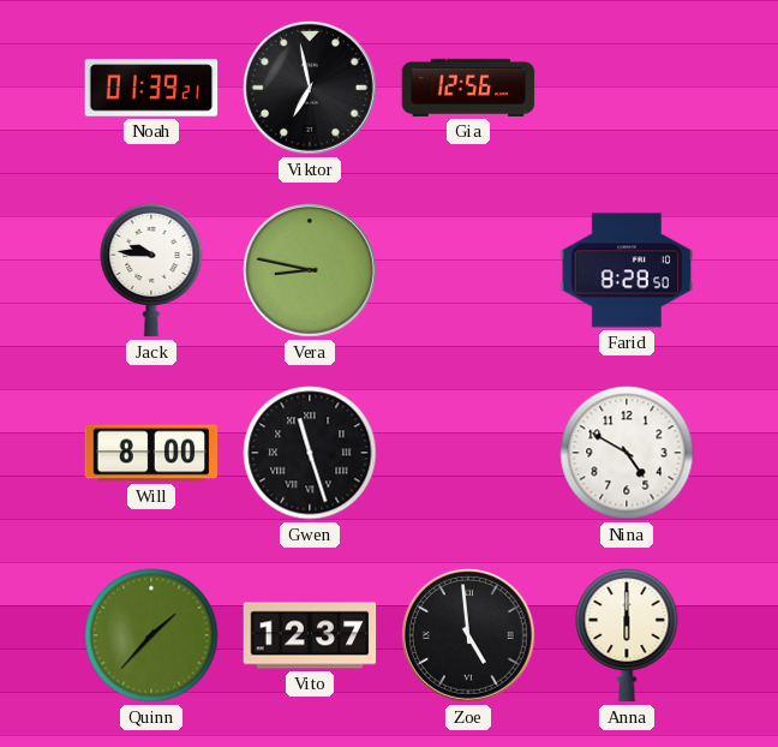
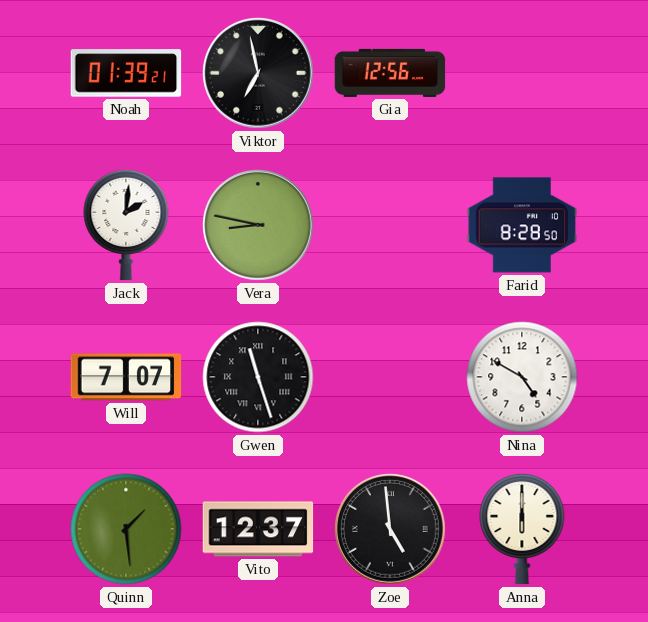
Jack: 9:46 -> 2:01
Will: 8:00 -> 7:07
Quinn: 1:37 -> 1:29
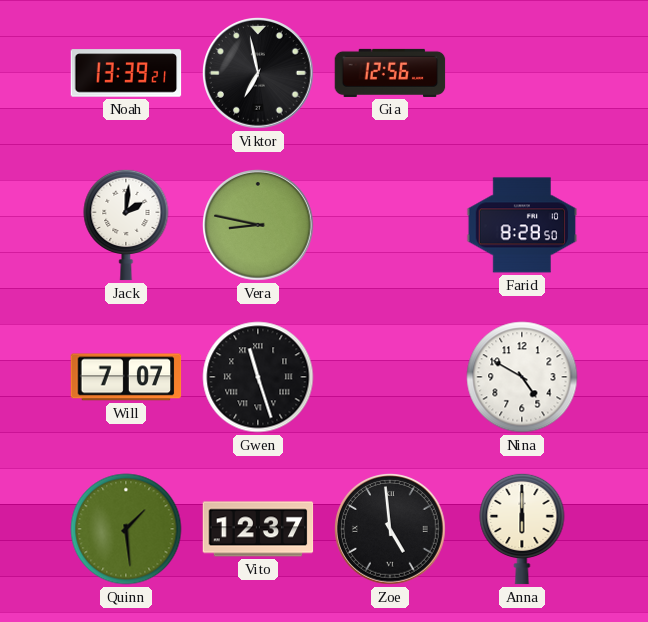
Noah: 01:39 -> 13:39
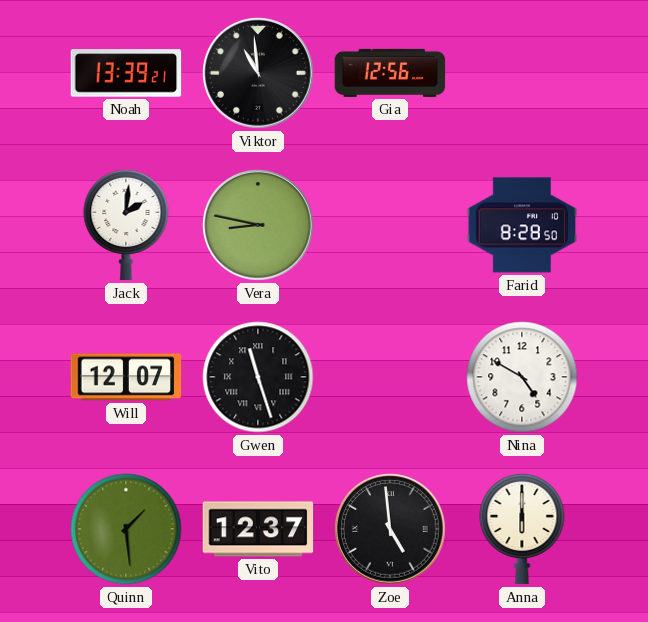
Viktor: 6:58 -> 10:59
Will: 7:07 -> 12:07
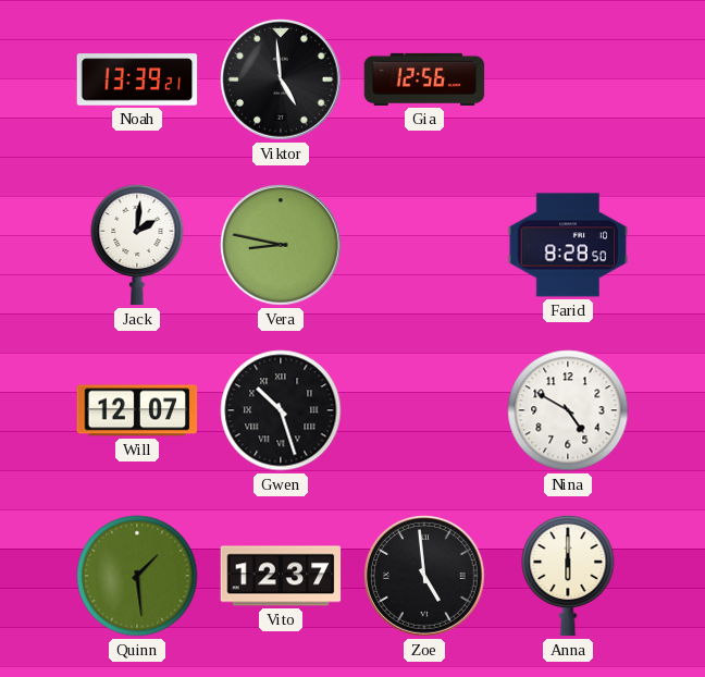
Viktor: 10:59 -> 4:59
Gwen: 11:27 -> 10:27
